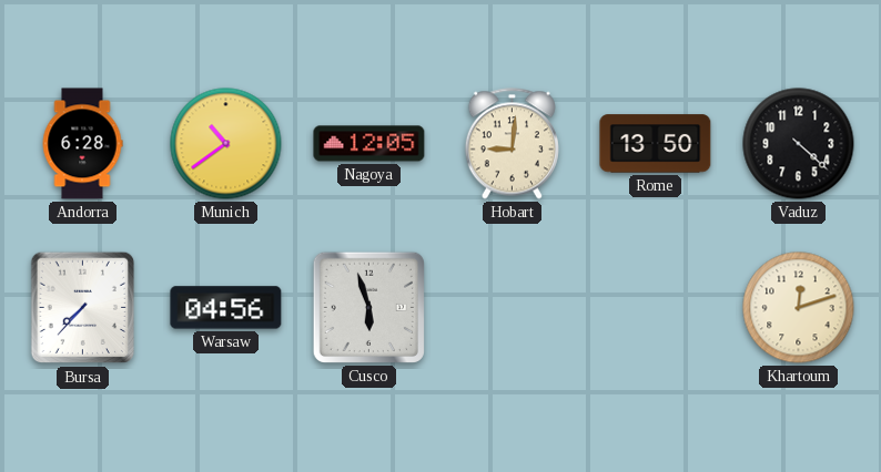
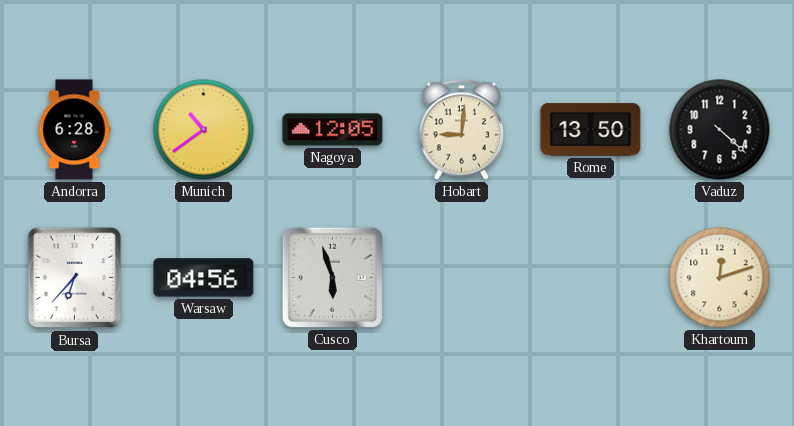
Bursa: 7:37 -> 6:37
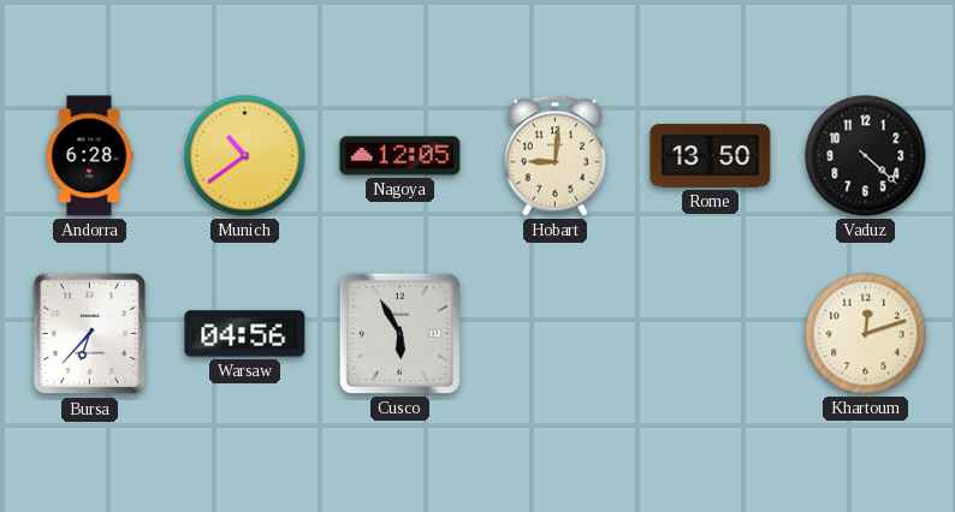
Cusco: 5:57 -> 5:55
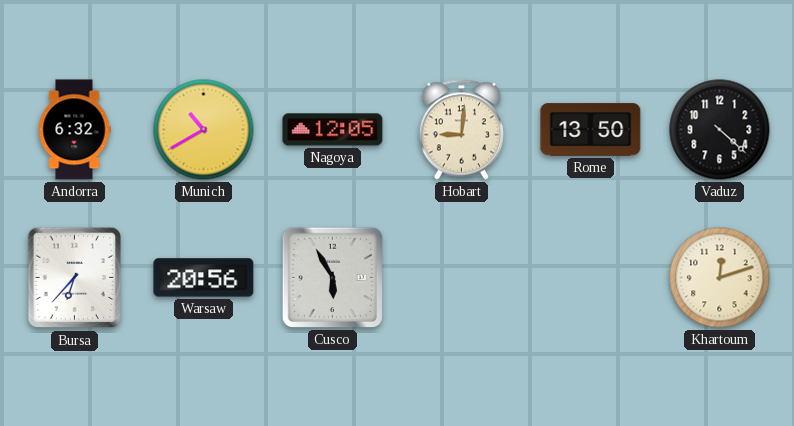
Andorra: 6:28 -> 6:32
Munich: 10:39 -> 10:40
Warsaw: 04:56 -> 20:56
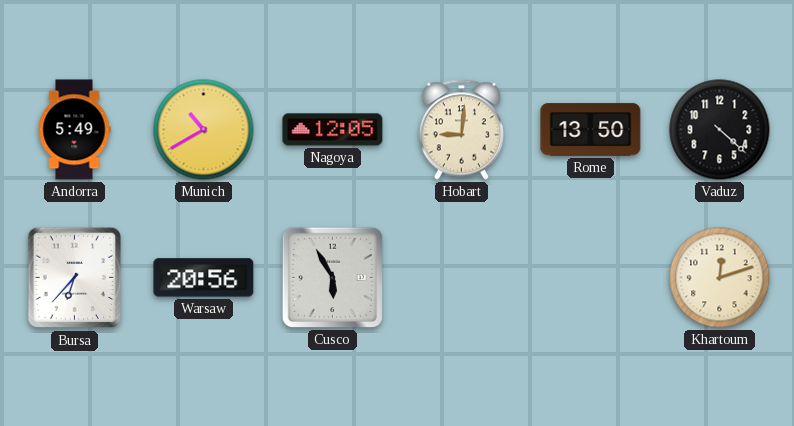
Andorra: 6:32 -> 5:49
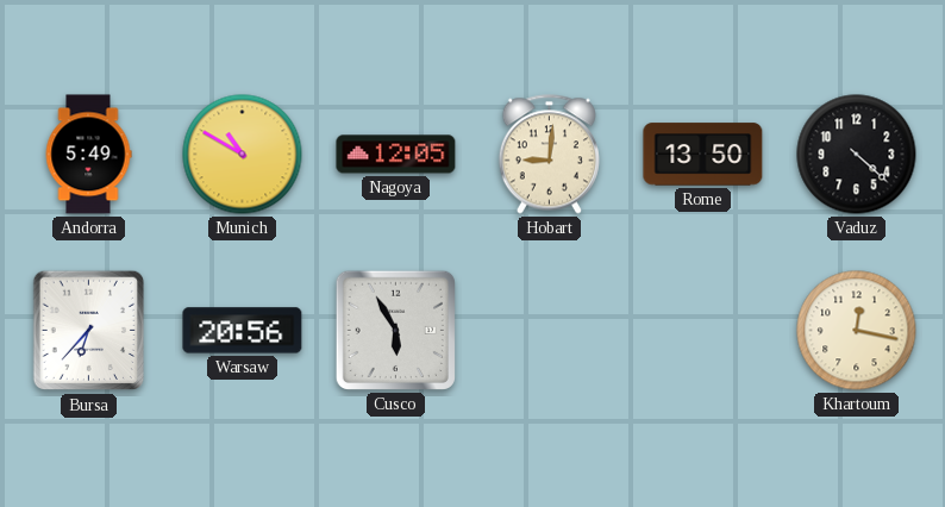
Munich: 10:40 -> 10:50
Khartoum: 12:12 -> 12:17
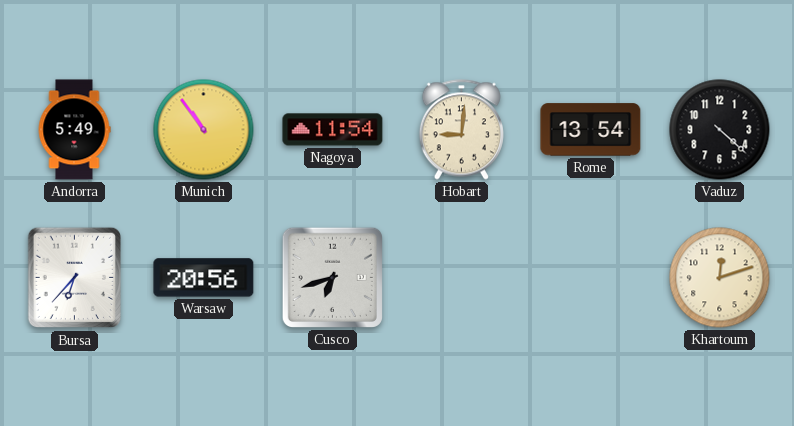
Munich: 10:50 -> 10:54
Nagoya: 12:05 -> 11:54
Rome: 13:50 -> 13:54
Cusco: 5:55 -> 6:42
Khartoum: 12:17 -> 12:12
